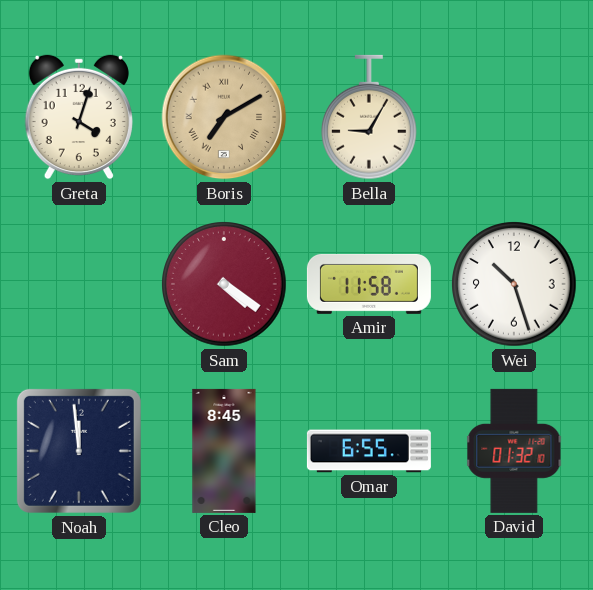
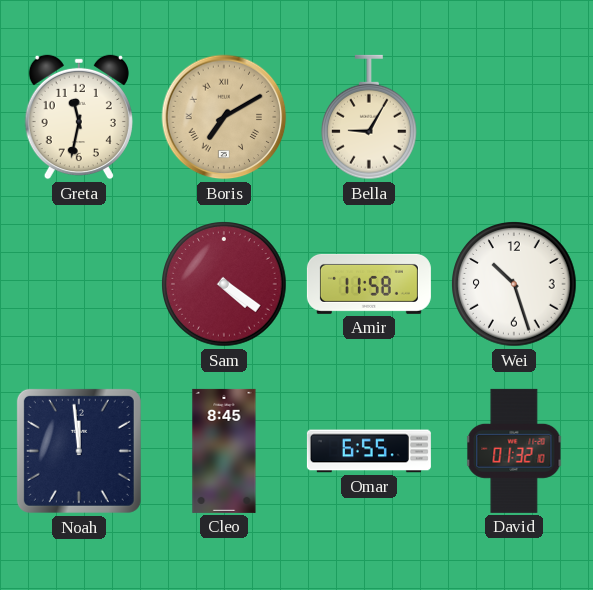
Greta: 4:03 -> 11:32
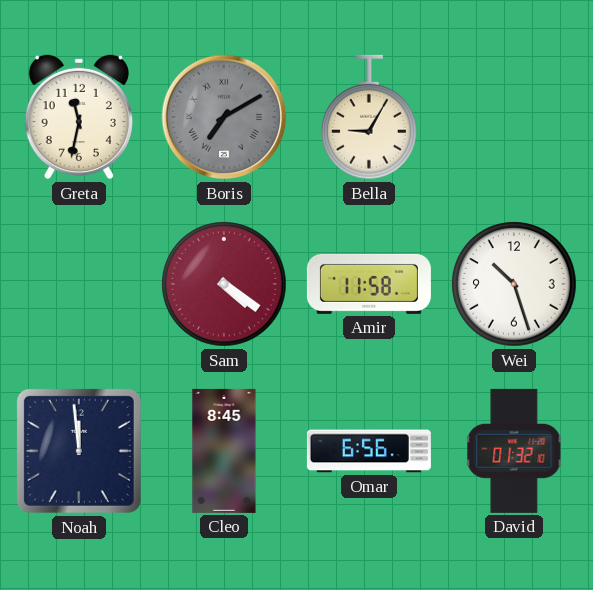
Boris dial: champagne -> grey
Omar: 6:55 -> 6:56
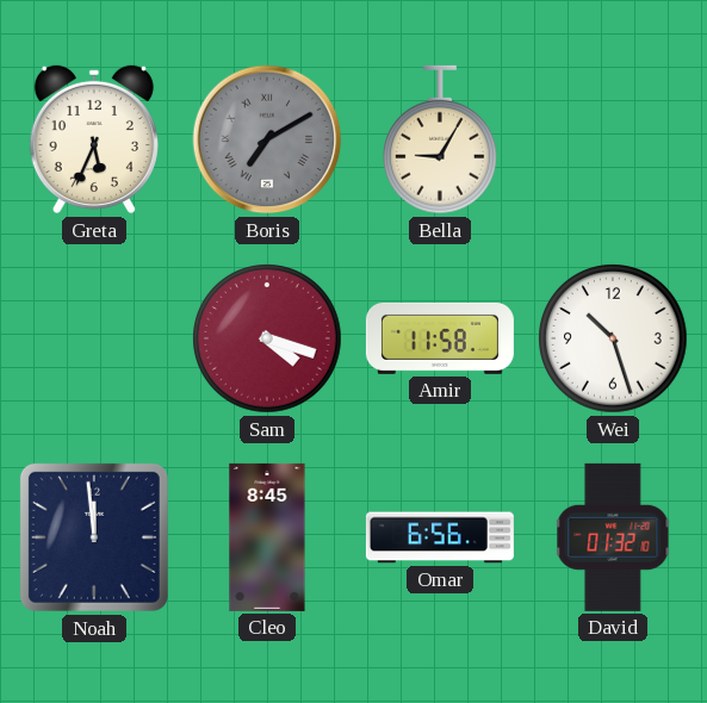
Greta: 11:32 -> 5:34
Sam: 4:21 -> 4:18
